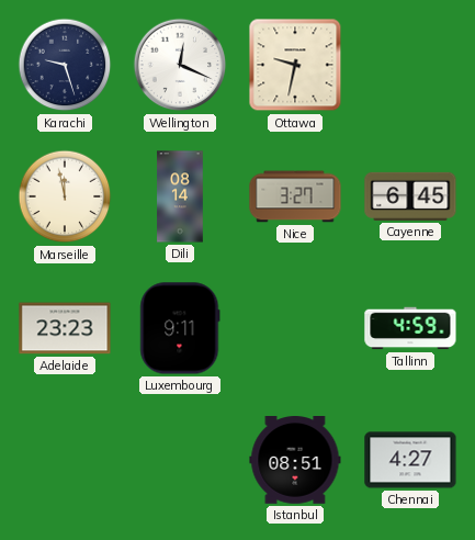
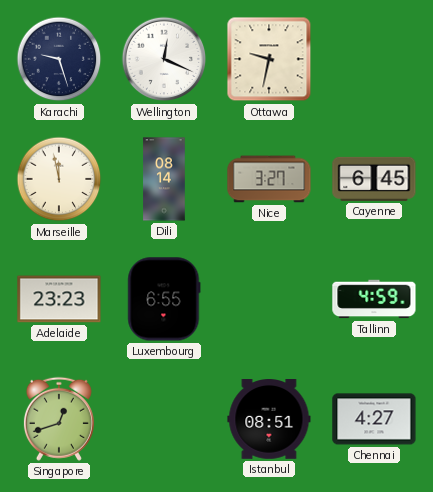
Luxembourg: 9:11 -> 6:55
Singapore: none -> 12:42
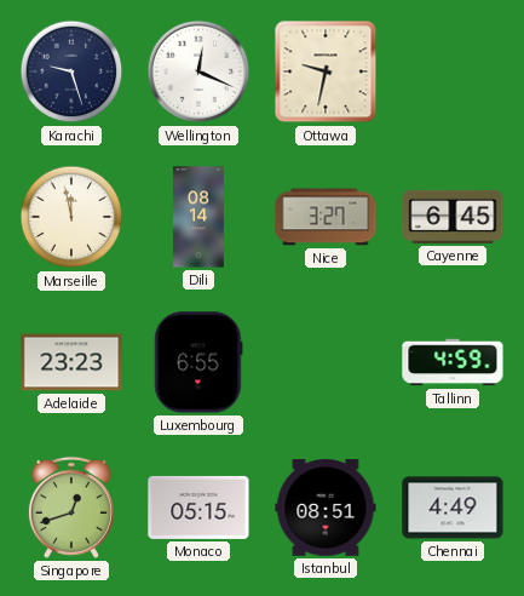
Monaco: none -> 05:15
Chennai: 4:27 -> 4:49
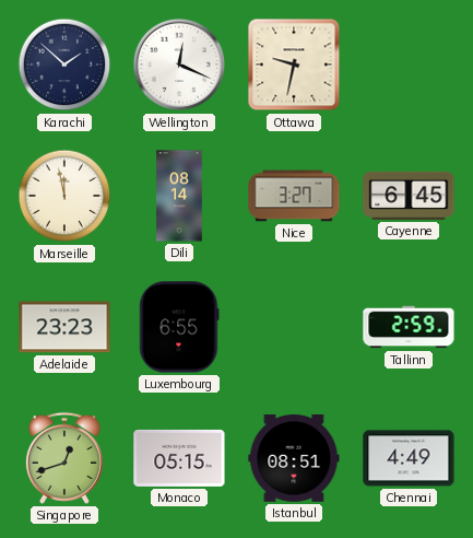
Karachi: 9:27 -> 1:52
Tallinn: 4:59 -> 2:59
